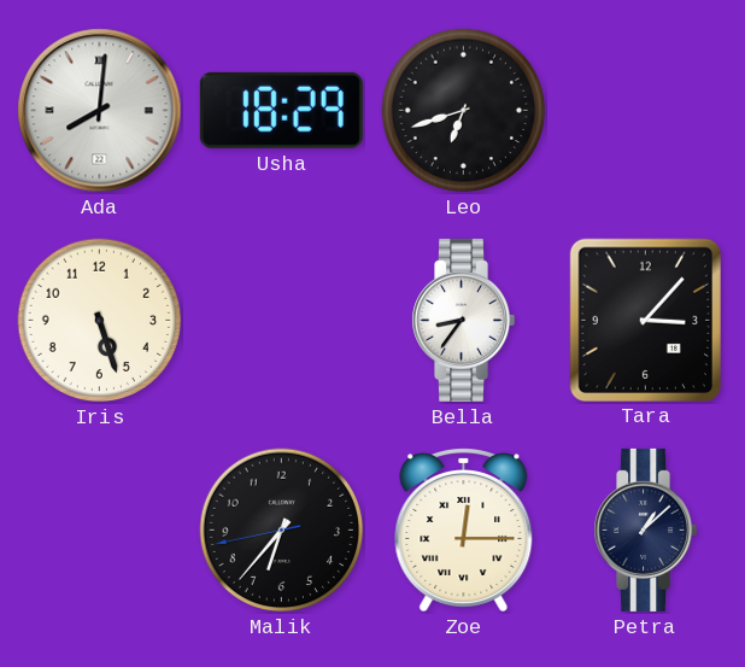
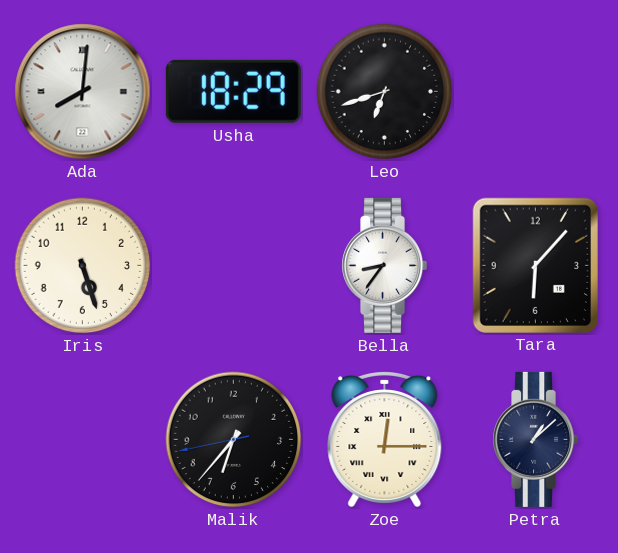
Tara: 3:07 -> 6:07
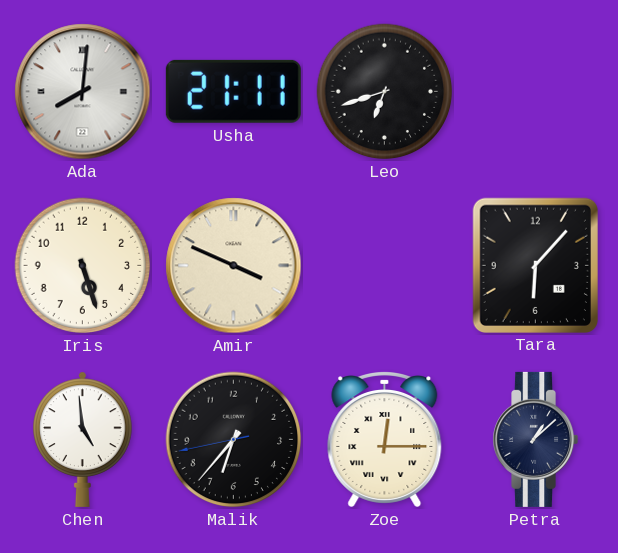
Usha: 18:29 -> 21:11
Amir: none -> 3:49
Bella: 8:36 -> none
Chen: none -> 4:59
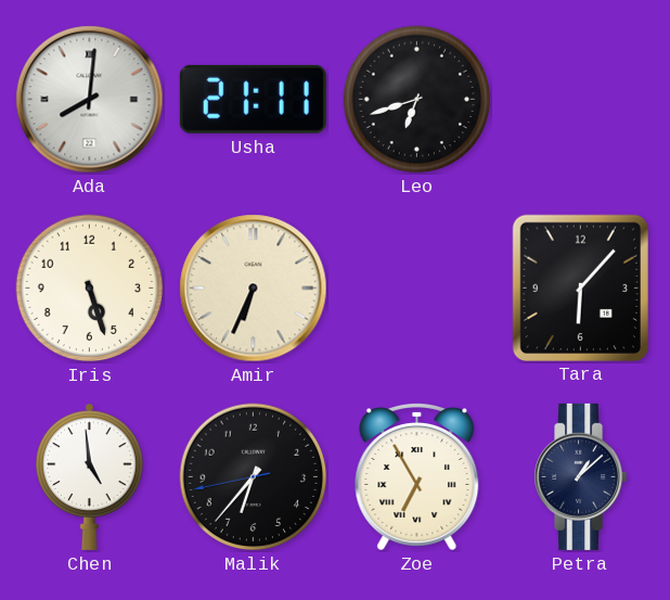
Amir: 3:49 -> 6:34
Zoe: 12:15 -> 6:55
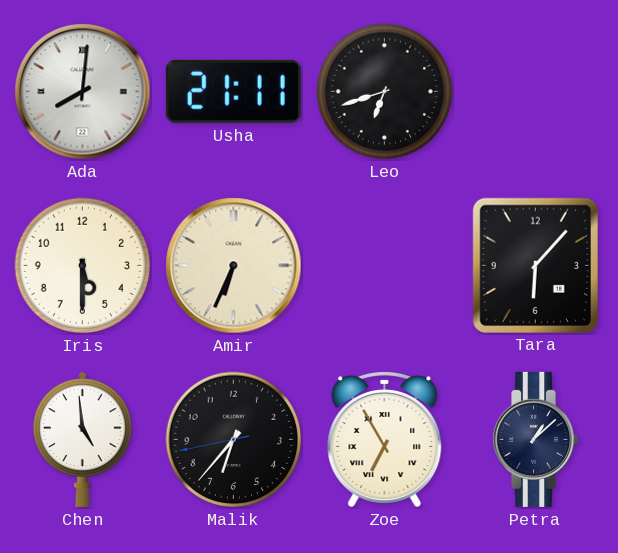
Iris: 5:27 -> 5:30
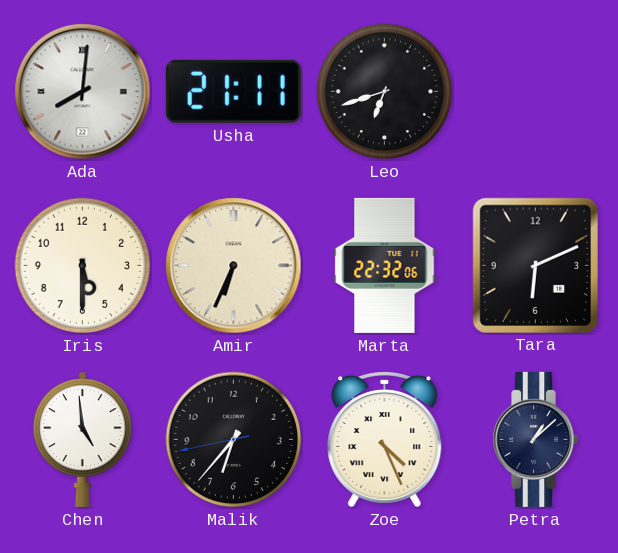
Marta: none -> 22:32
Tara: 6:07 -> 6:11
Zoe: 6:55 -> 4:26
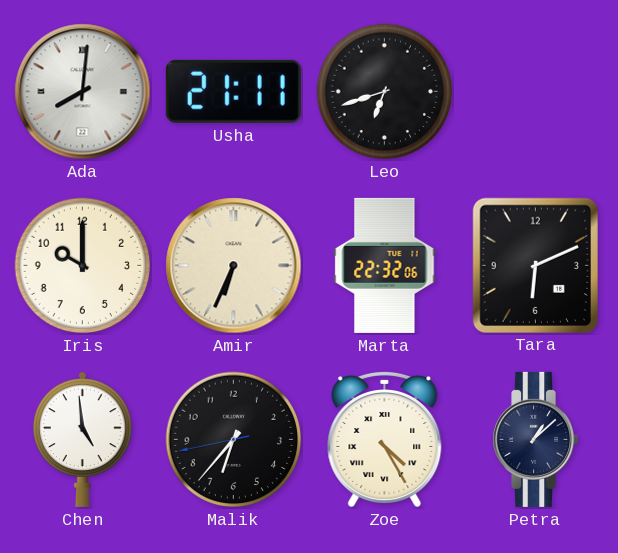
Iris: 5:30 -> 10:00
Zoe: 4:26 -> 4:25
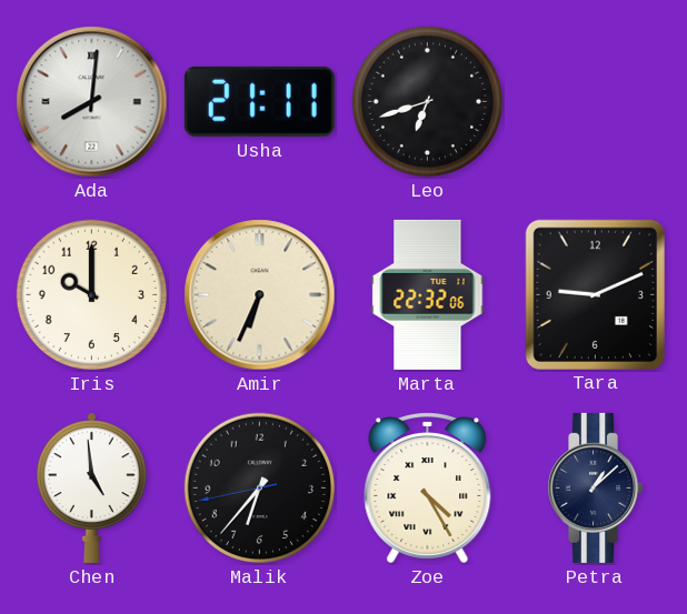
Tara: 6:11 -> 9:11
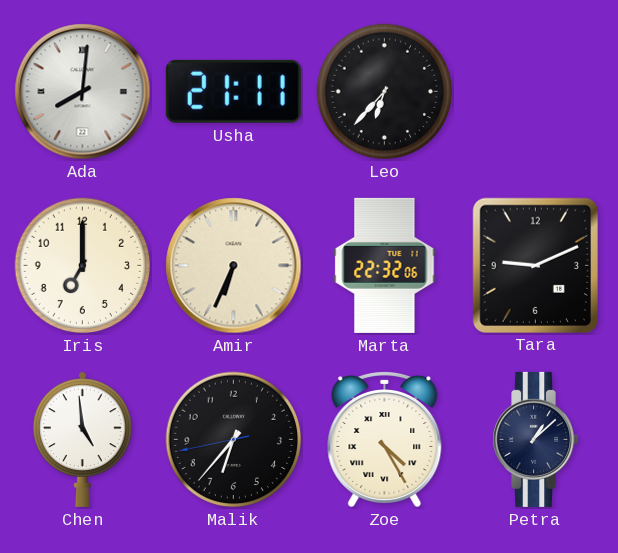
Leo: 6:42 -> 6:37
Iris: 10:00 -> 7:00
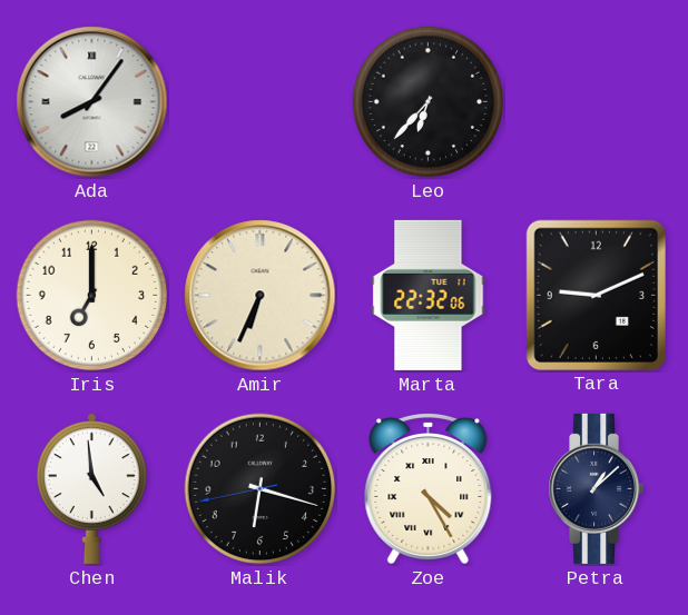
Ada: 8:01 -> 8:06
Usha: 21:11 -> none
Malik: 6:36 -> 6:17
